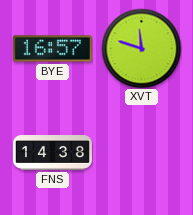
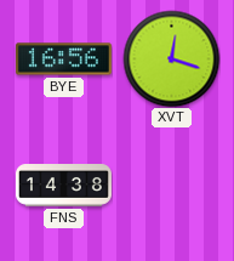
BYE: 16:57 -> 16:56
XVT: 11:48 -> 12:18
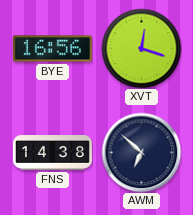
AWM: none -> 6:52
